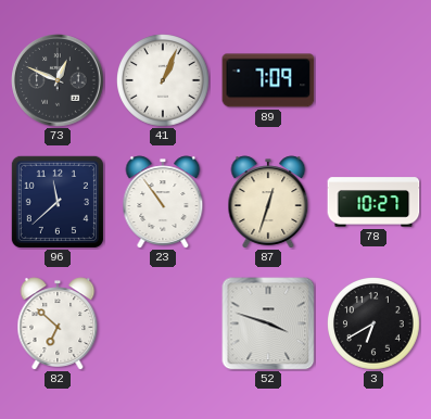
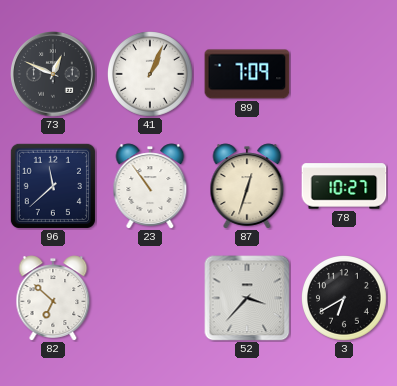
52: 3:48 -> 3:37
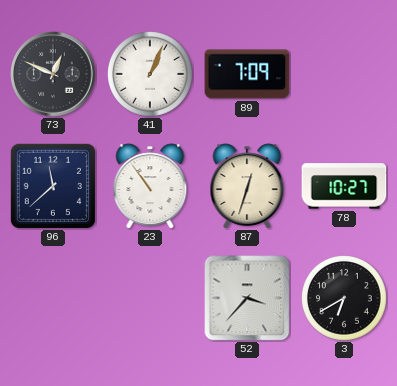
82: 6:52 -> none
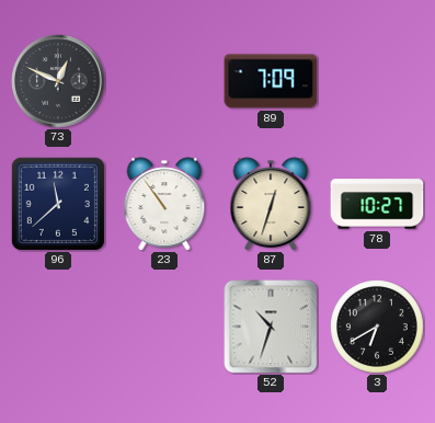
41: 1:04 -> none
52: 3:37 -> 10:33
